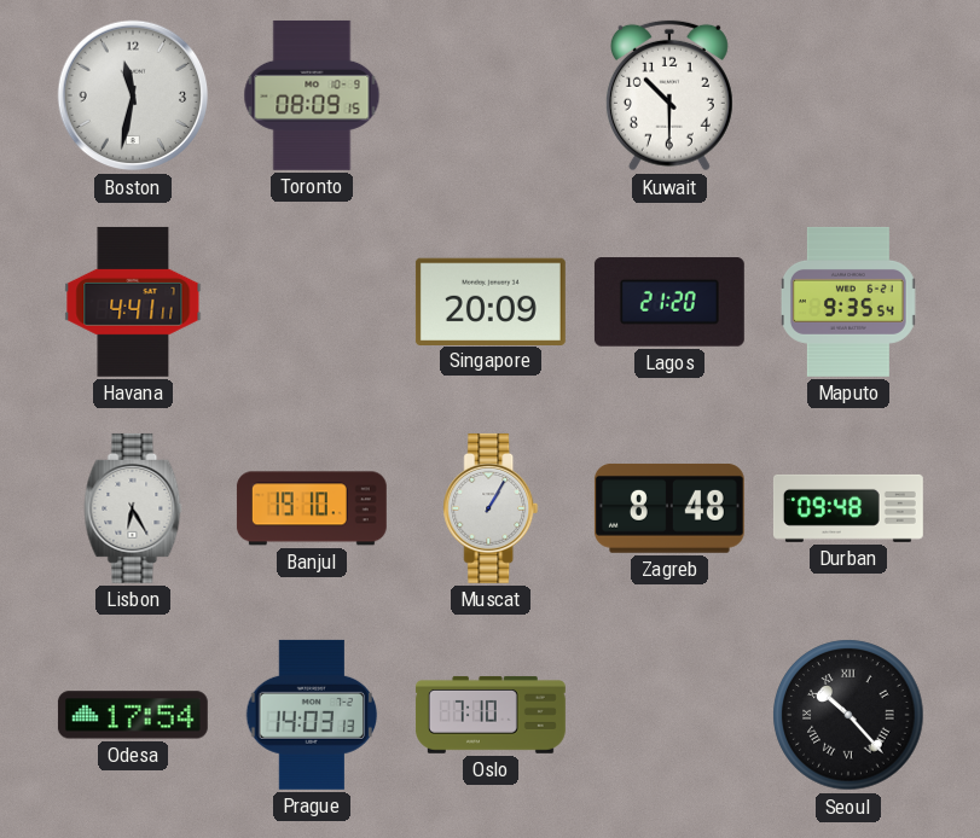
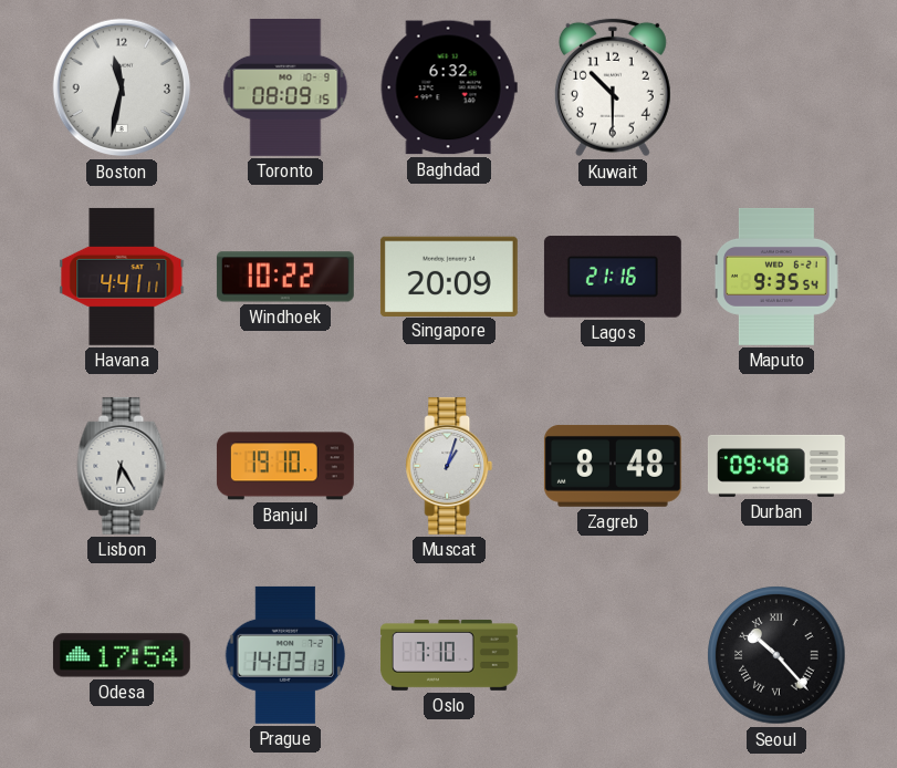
Baghdad: none -> 6:32
Windhoek: none -> 10:22
Lagos: 21:20 -> 21:16
Muscat: 1:05 -> 1:03
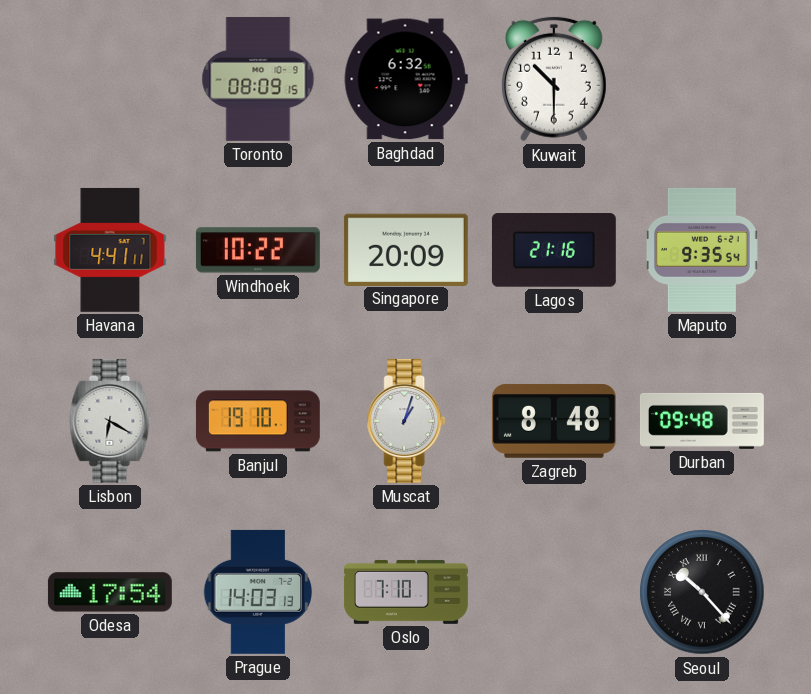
Boston: 11:32 -> none
Lisbon: 6:25 -> 6:20
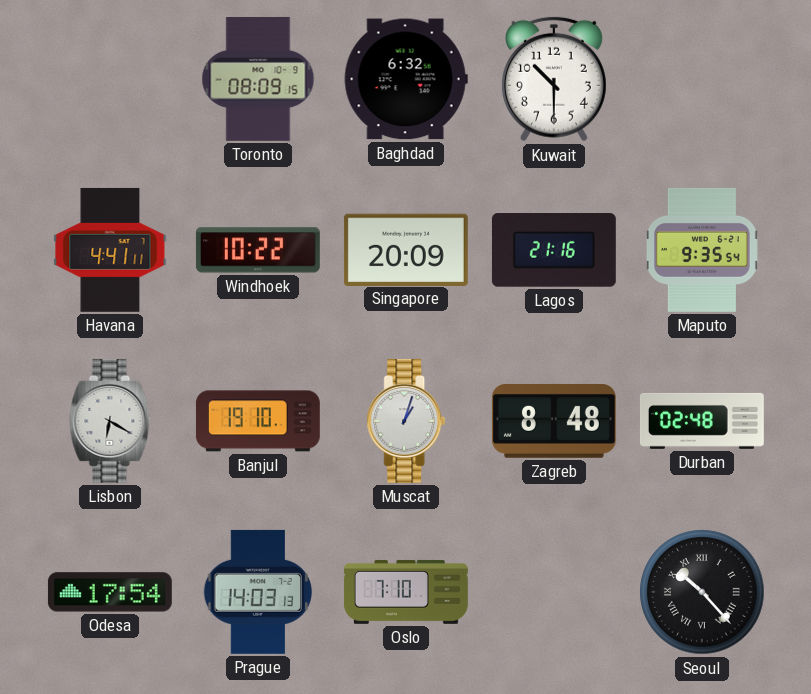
Durban: 09:48 -> 02:48
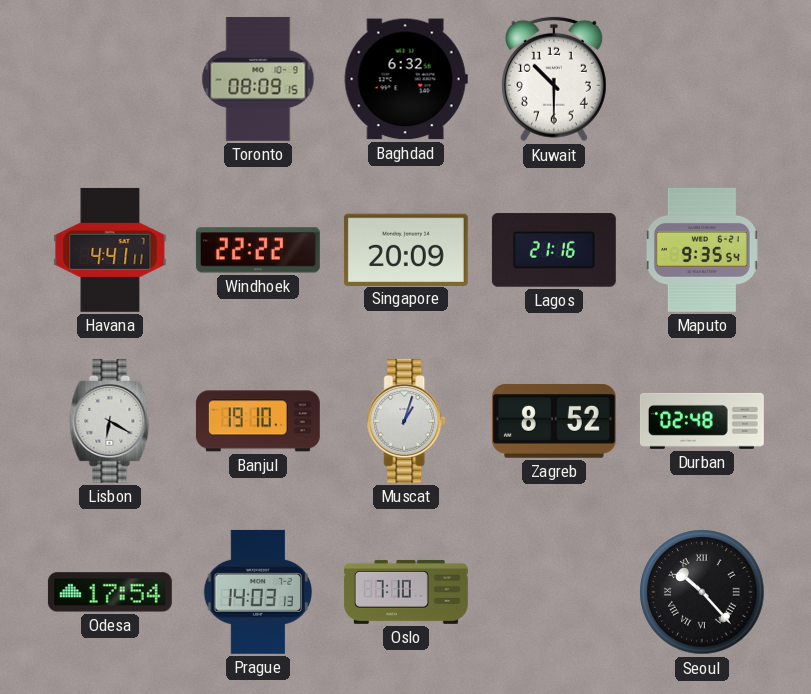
Windhoek: 10:22 -> 22:22
Zagreb: 8:48 -> 8:52
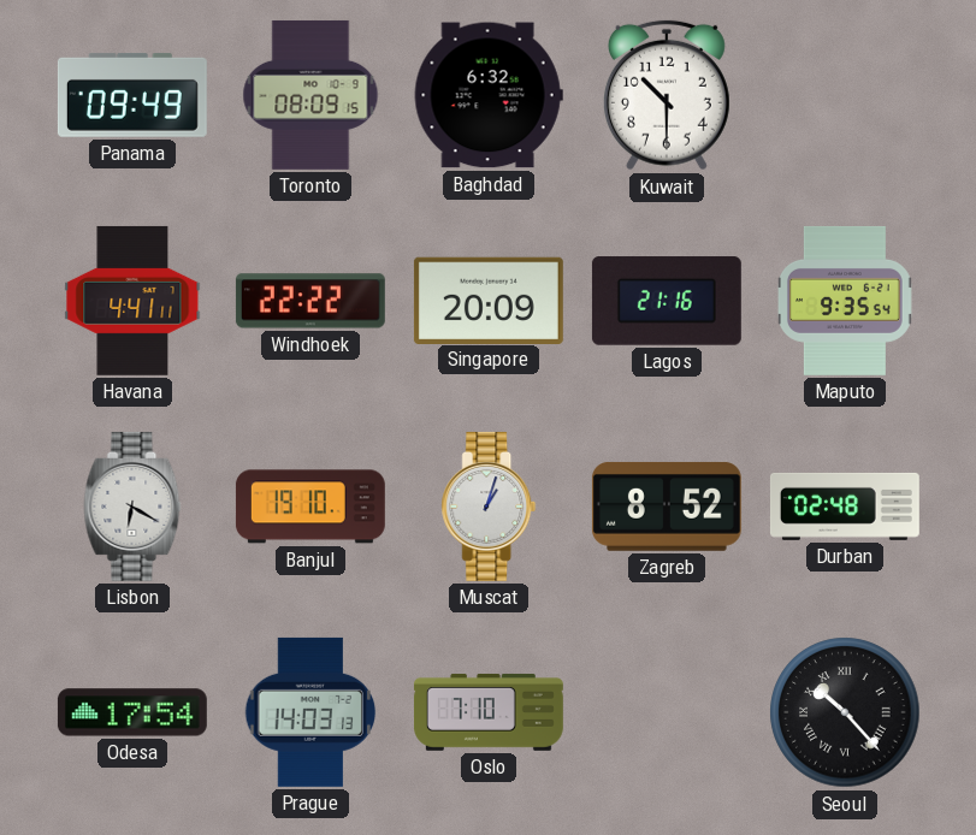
Panama: none -> 09:49
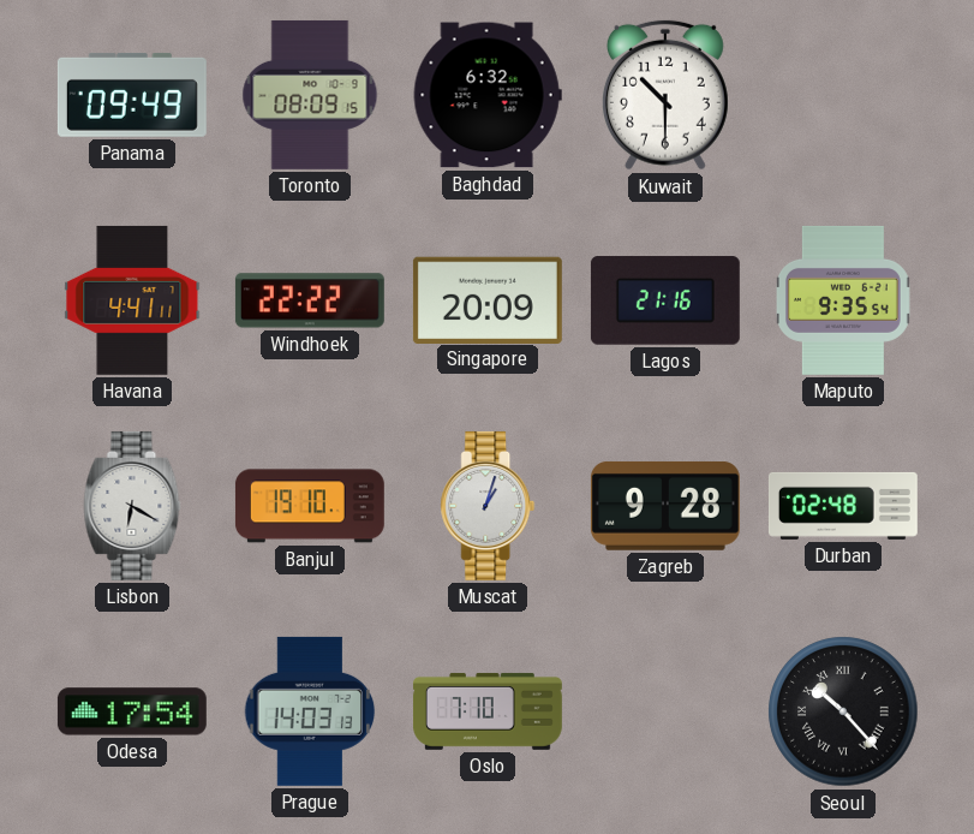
Zagreb: 8:52 -> 9:28
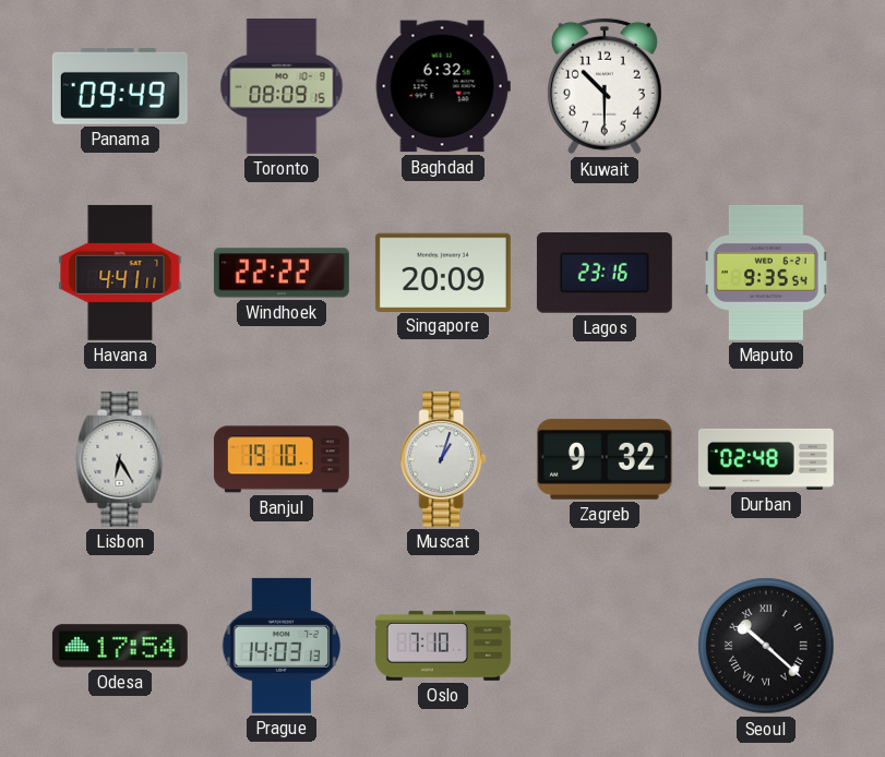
Lagos: 21:16 -> 23:16
Lisbon: 6:20 -> 6:25
Zagreb: 9:28 -> 9:32
Seoul: 10:23 -> 10:22
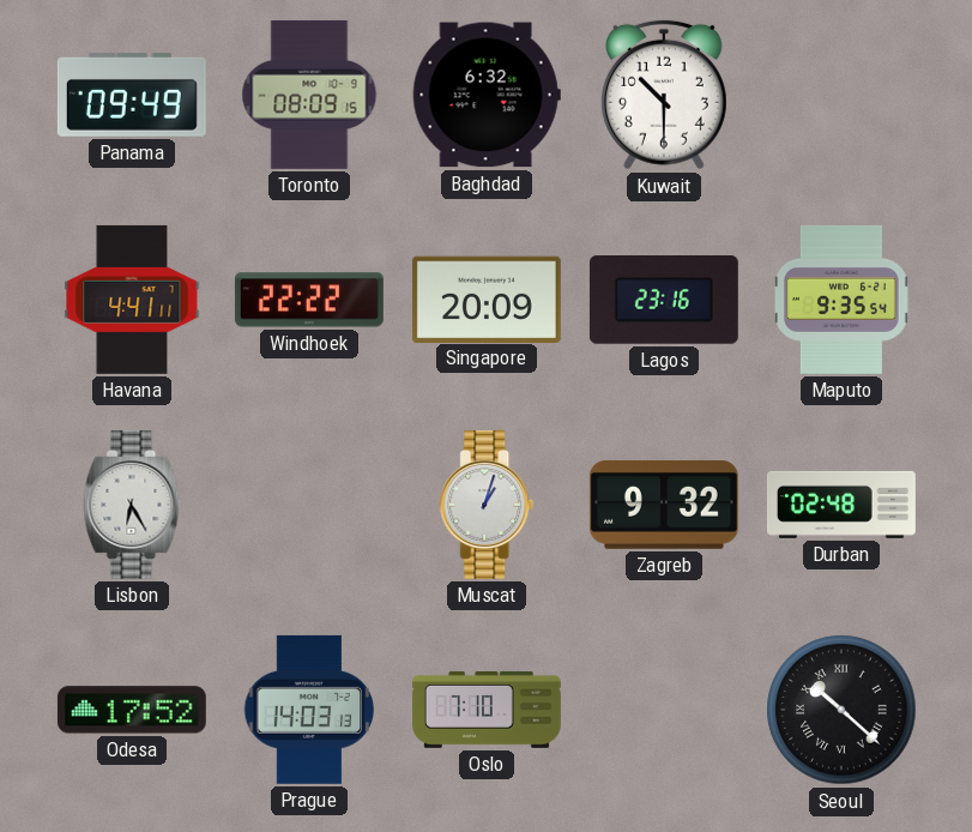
Banjul: 19:10 -> none
Odesa: 17:54 -> 17:52
